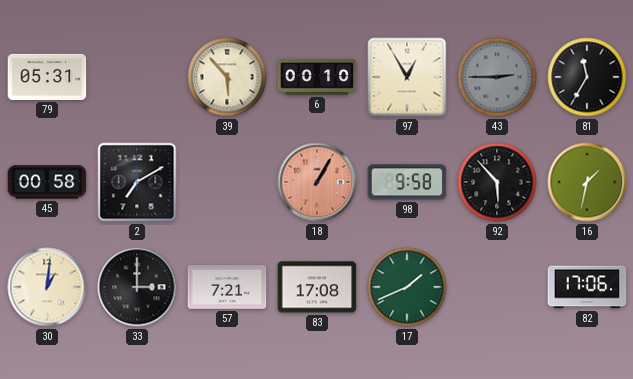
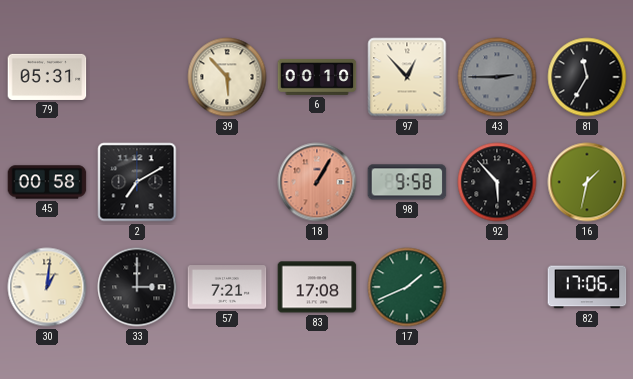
97: 12:55 -> 12:53
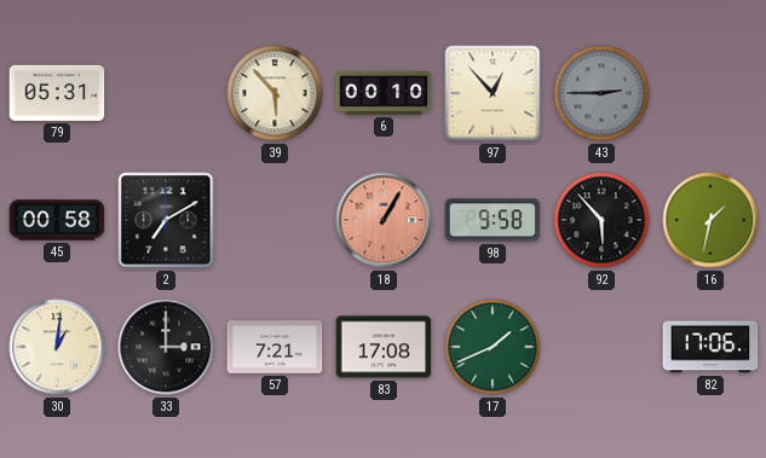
81: 11:35 -> none
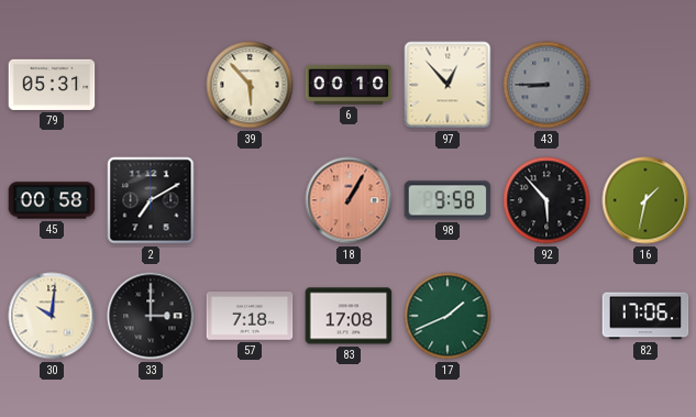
43: 2:45 -> 8:45
30: 1:01 -> 10:01
57: 7:21 -> 7:18
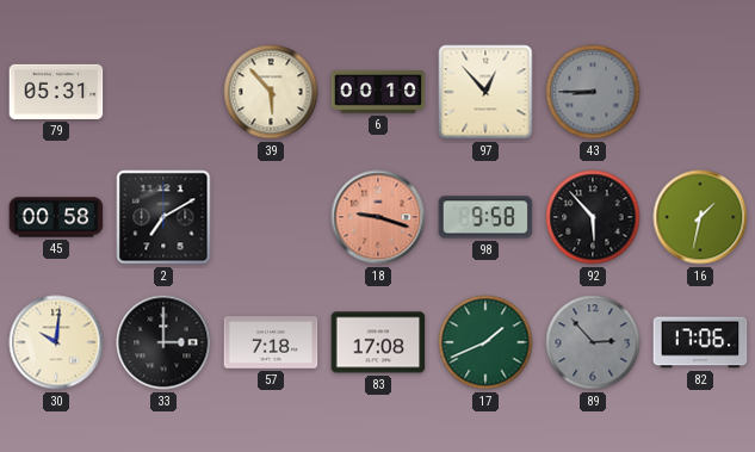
18: 1:05 -> 9:18
89: none -> 2:53
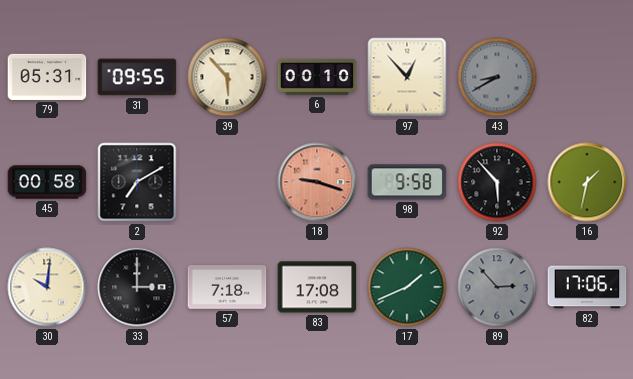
31: none -> 09:55
43: 8:45 -> 8:40
